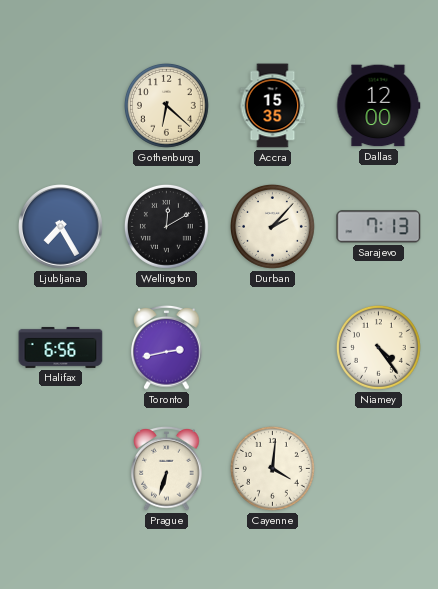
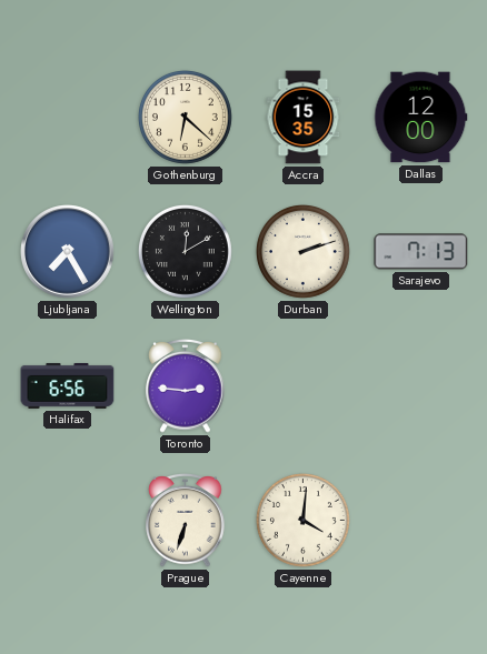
Durban: 2:07 -> 2:12
Toronto: 2:43 -> 2:46
Niamey: 4:24 -> none
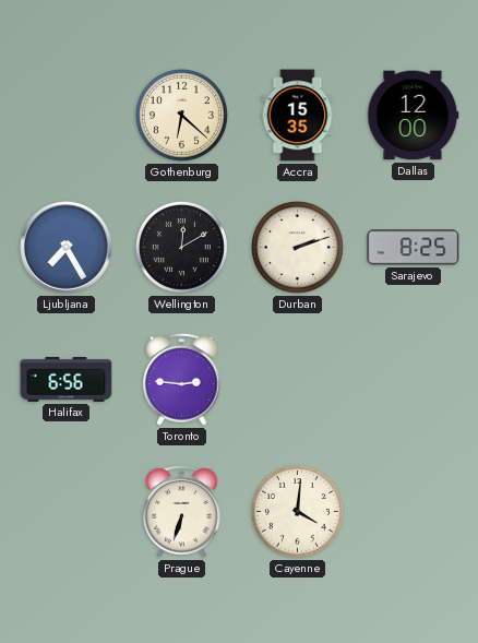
Sarajevo: 7:13 -> 8:25
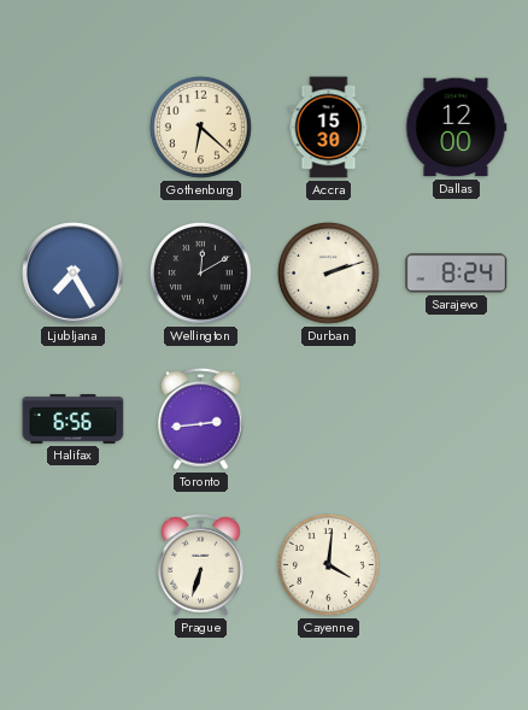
Accra: 15:35 -> 15:30
Sarajevo: 8:25 -> 8:24
Toronto: 2:46 -> 2:44
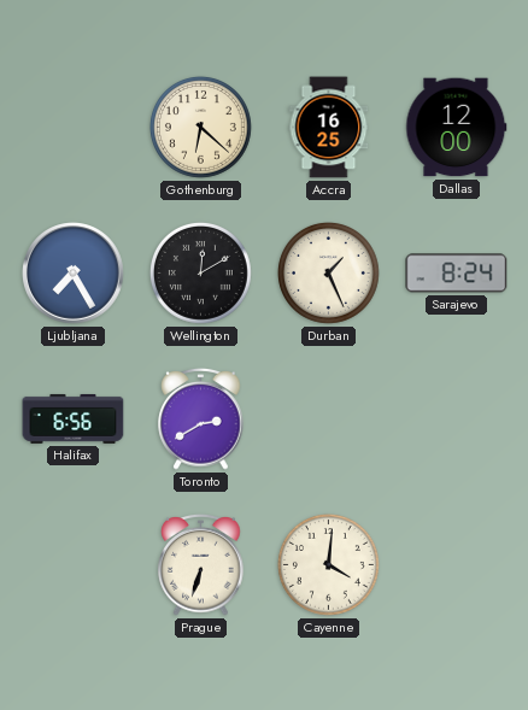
Accra: 15:30 -> 16:25
Durban: 2:12 -> 1:26
Toronto: 2:44 -> 2:40
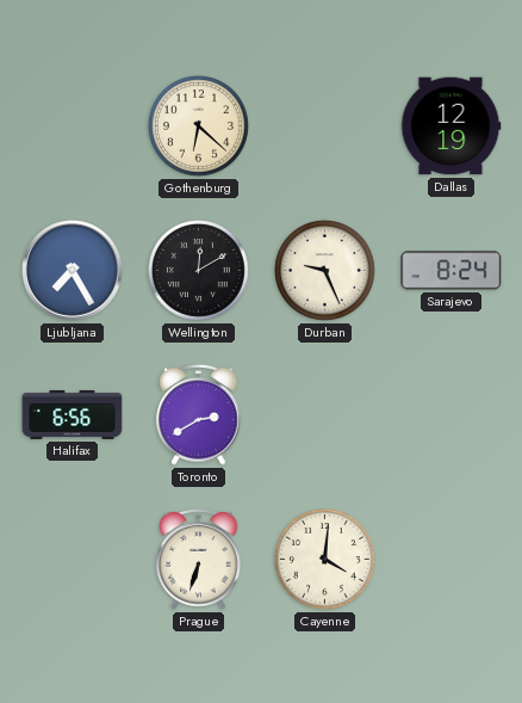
Accra: 16:25 -> none
Dallas: 12:00 -> 12:19
Durban: 1:26 -> 9:26
